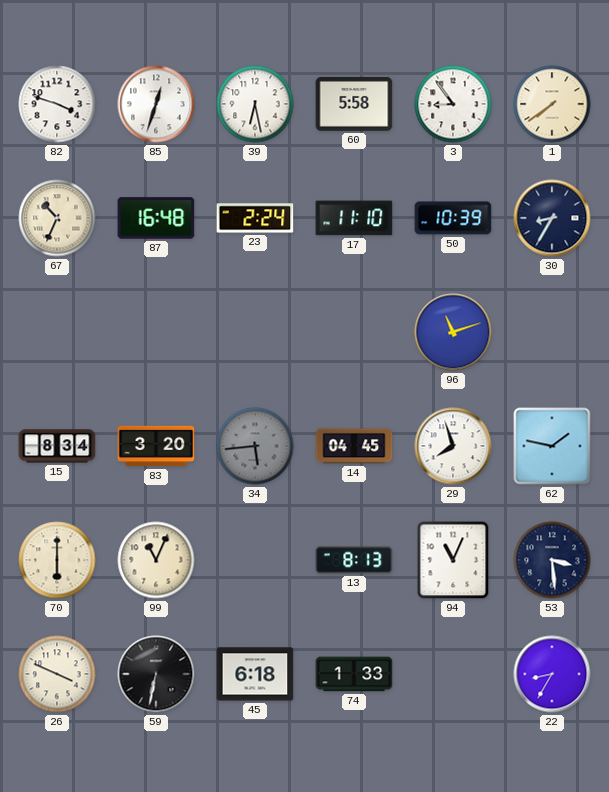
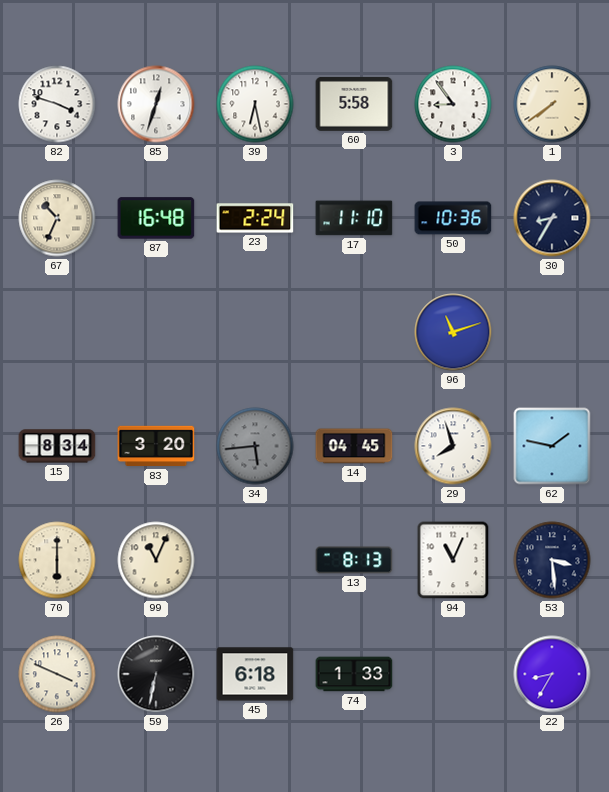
50: 10:39 -> 10:36
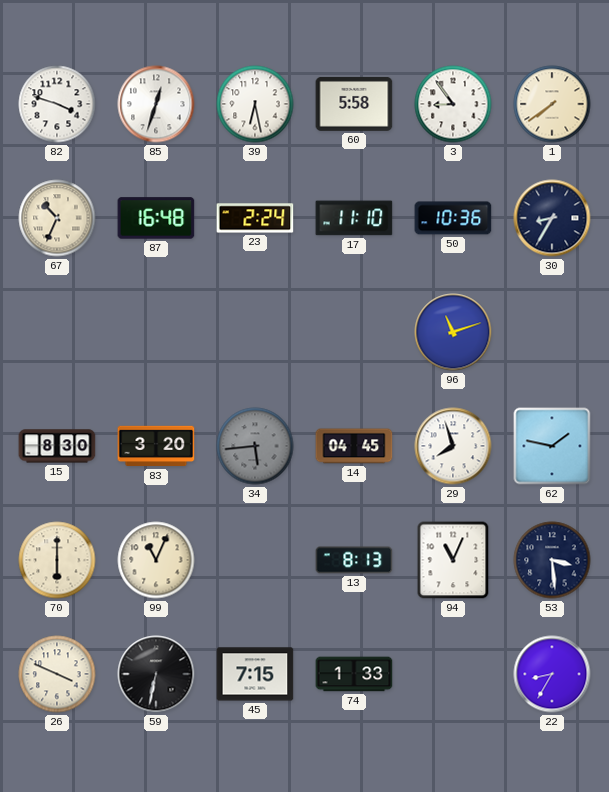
15: 8:34 -> 8:30
45: 6:18 -> 7:15
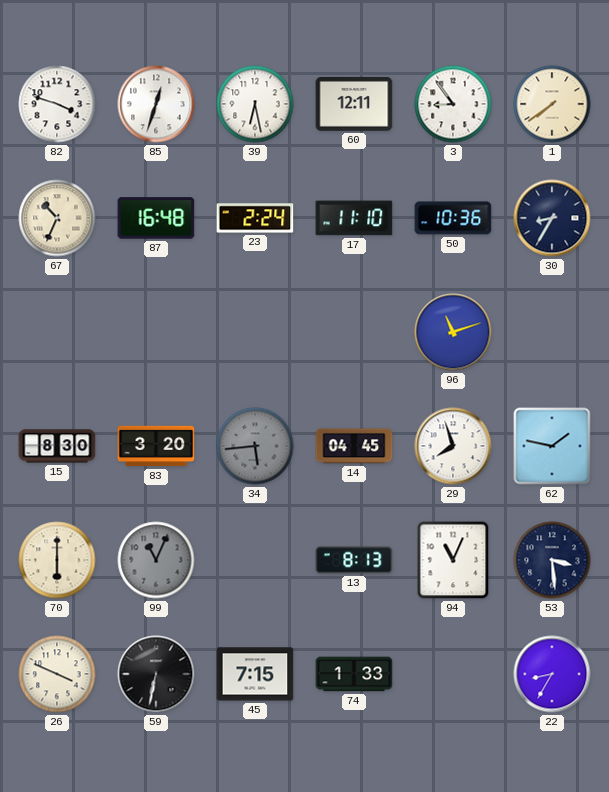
60: 5:58 -> 12:11
99 dial: cream -> grey
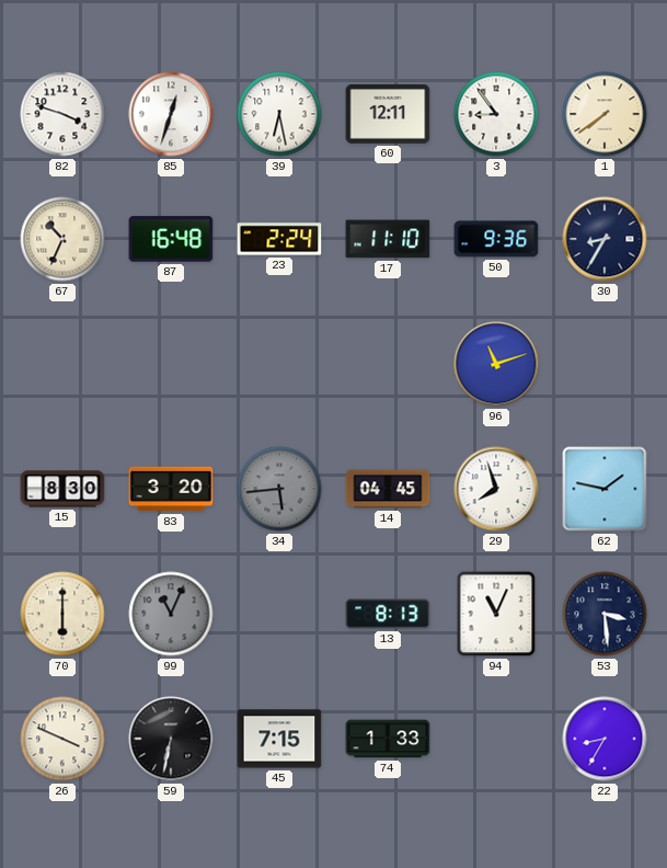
50: 10:36 -> 9:36
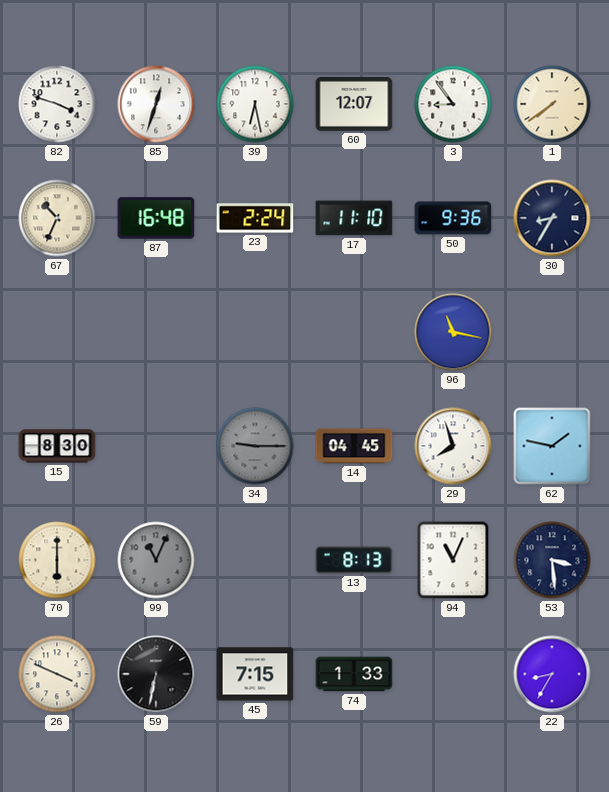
60: 12:11 -> 12:07
96: 11:12 -> 11:17
83: 3:20 -> none
34: 5:44 -> 9:15
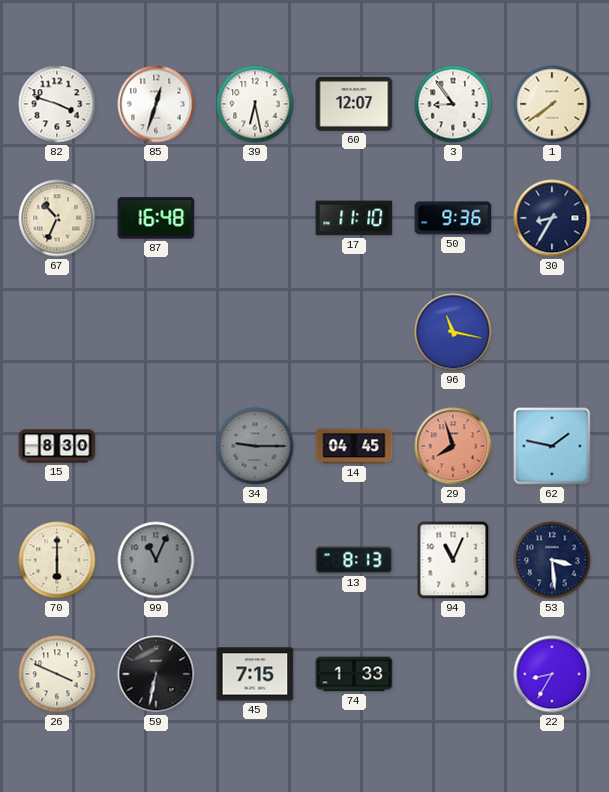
23: 2:24 -> none
29 dial: white -> salmon
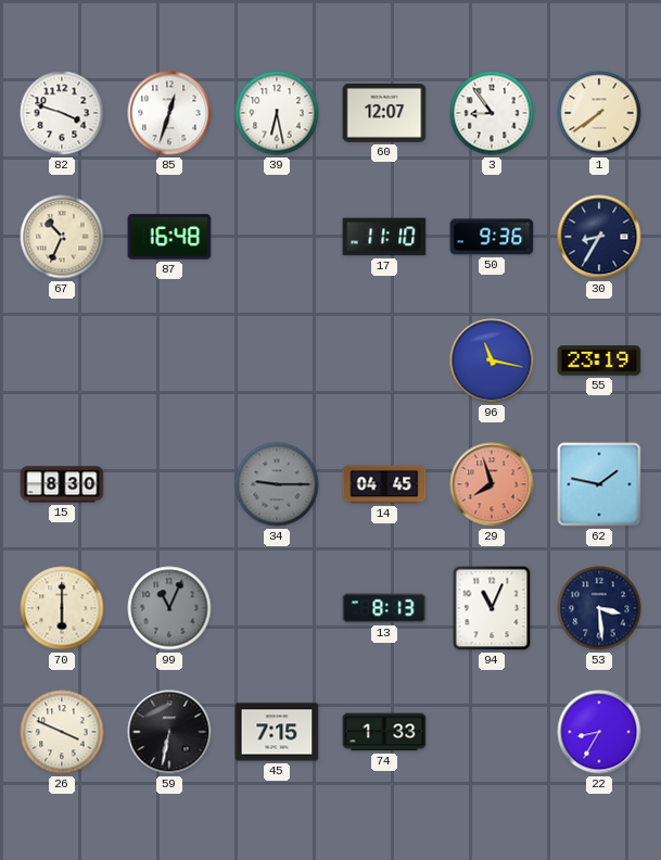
55: none -> 23:19
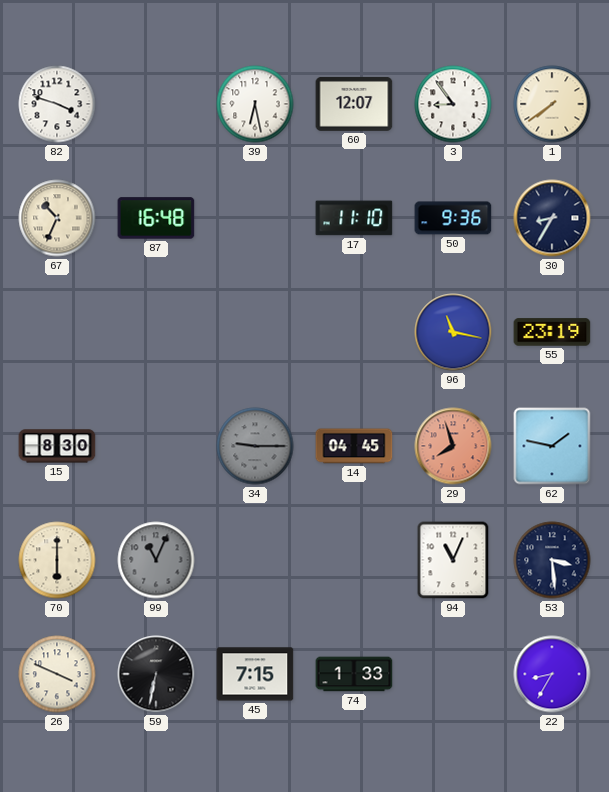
85: 12:33 -> none
13: 8:13 -> none
